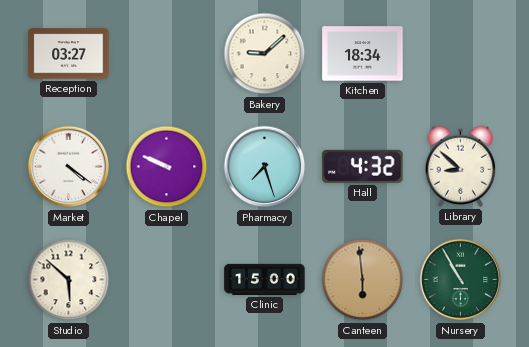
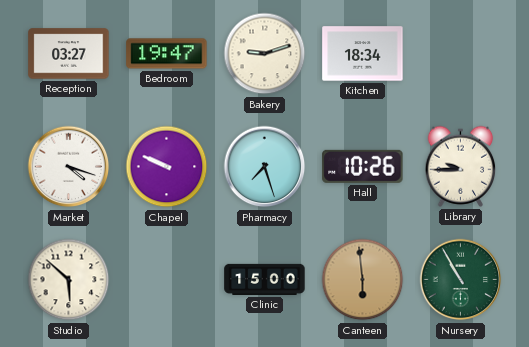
Bedroom: none -> 19:47
Bakery: 9:08 -> 9:12
Market: 4:21 -> 4:18
Hall: 4:32 -> 10:26
Library: 8:52 -> 9:45
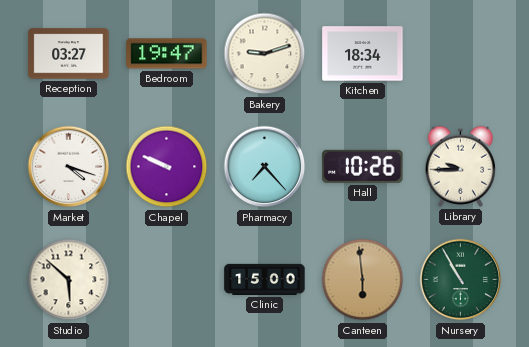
Pharmacy: 7:27 -> 7:23
